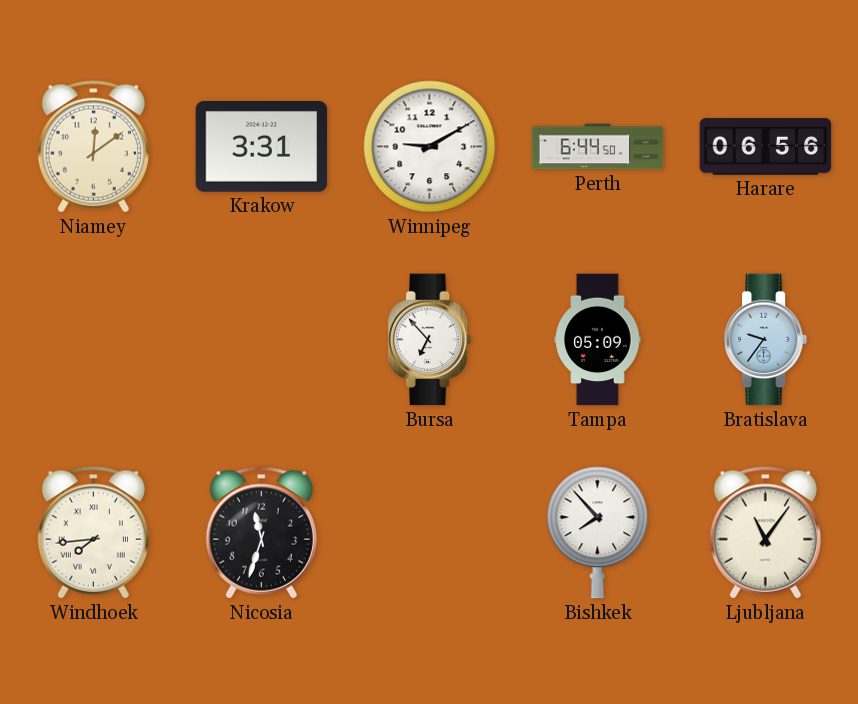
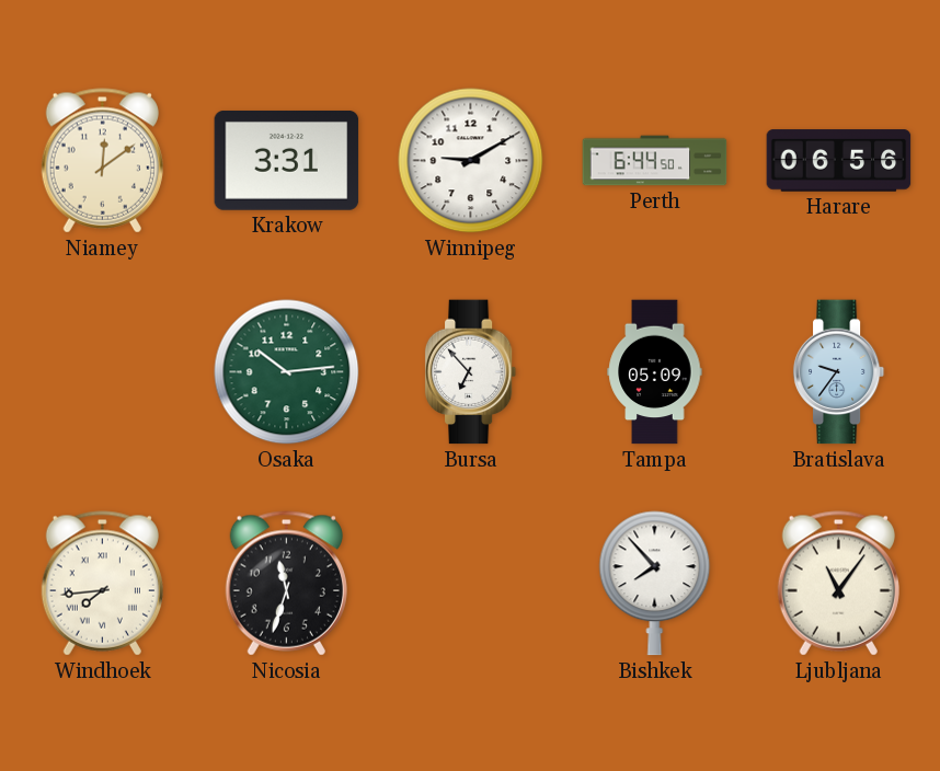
Osaka: none -> 10:14
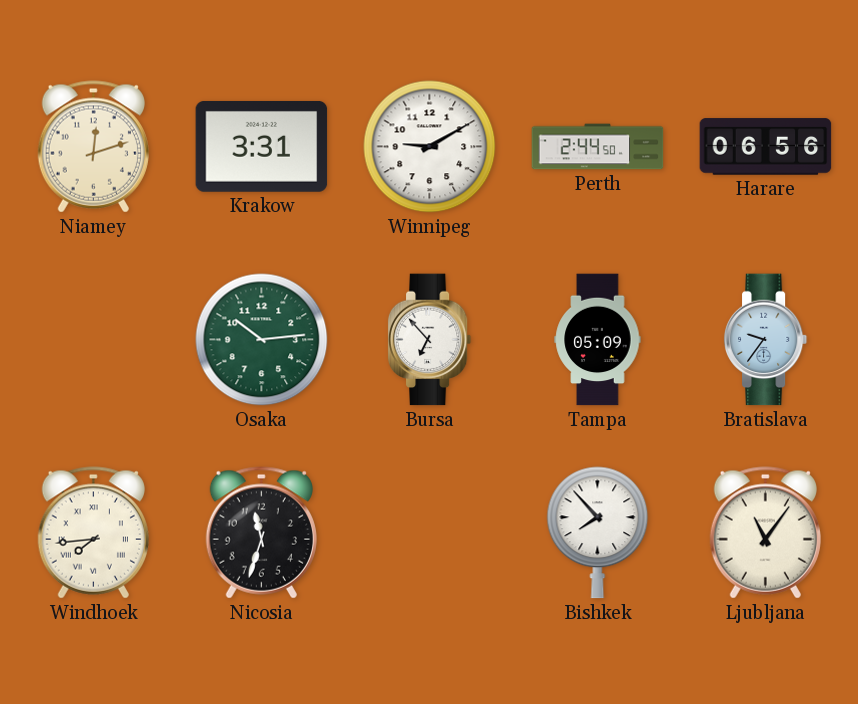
Niamey: 12:09 -> 12:12
Perth: 6:44 -> 2:44
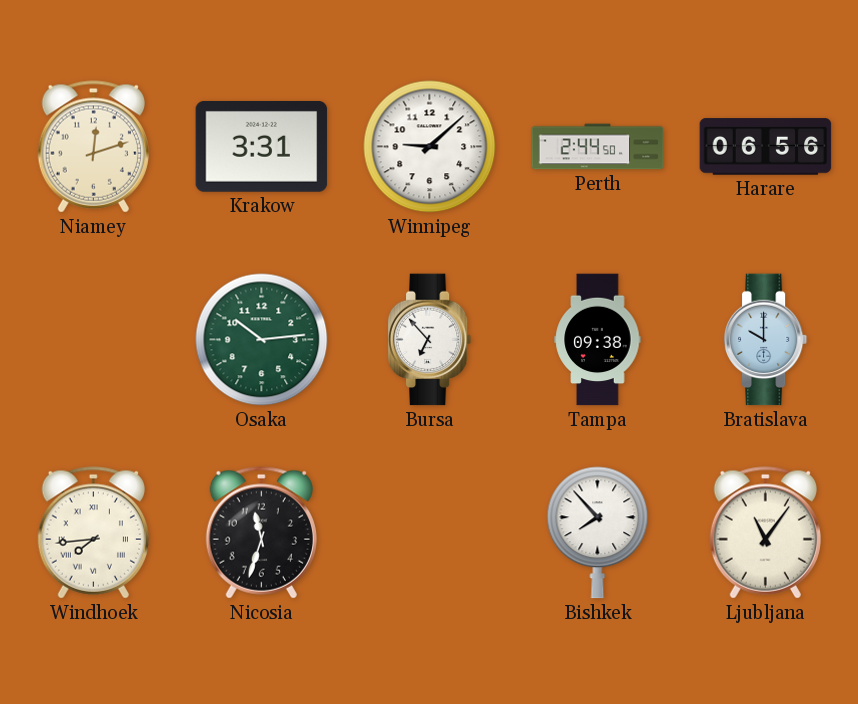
Winnipeg: 9:10 -> 9:08
Tampa: 05:09 -> 09:38
Bratislava: 9:36 -> 10:00
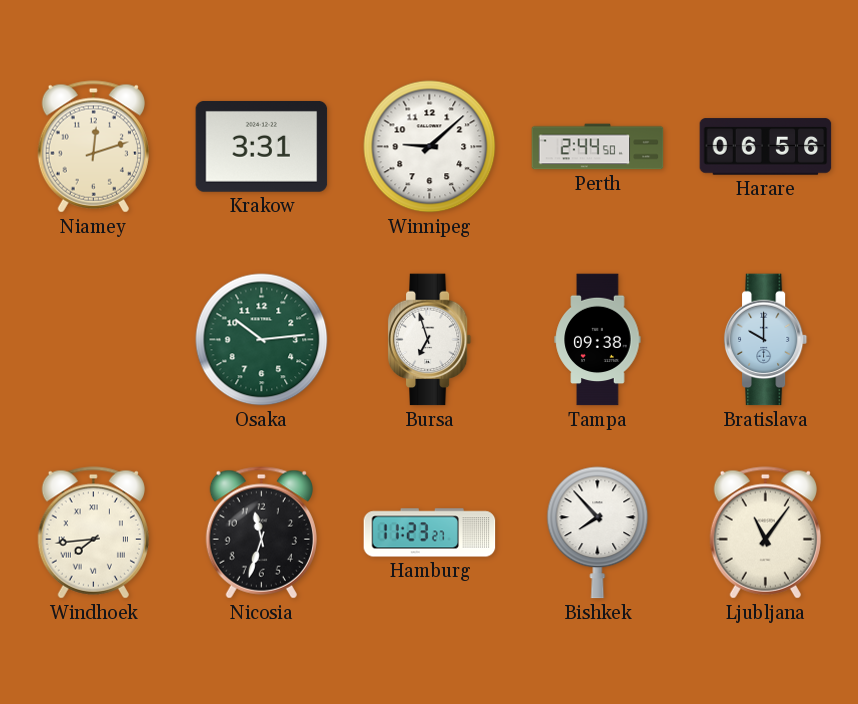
Bursa: 6:53 -> 6:57
Hamburg: none -> 11:23
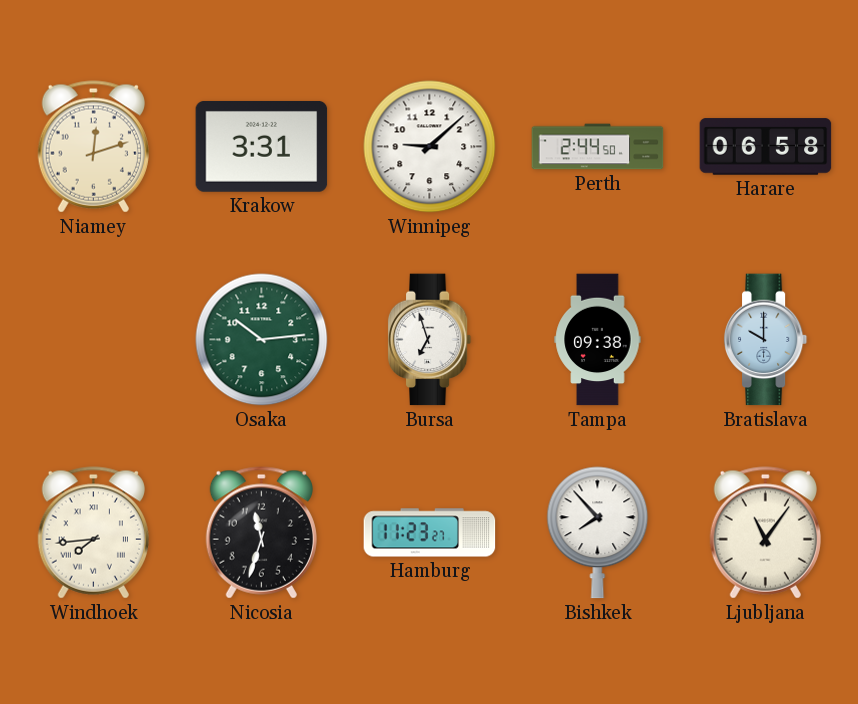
Harare: 06:56 -> 06:58
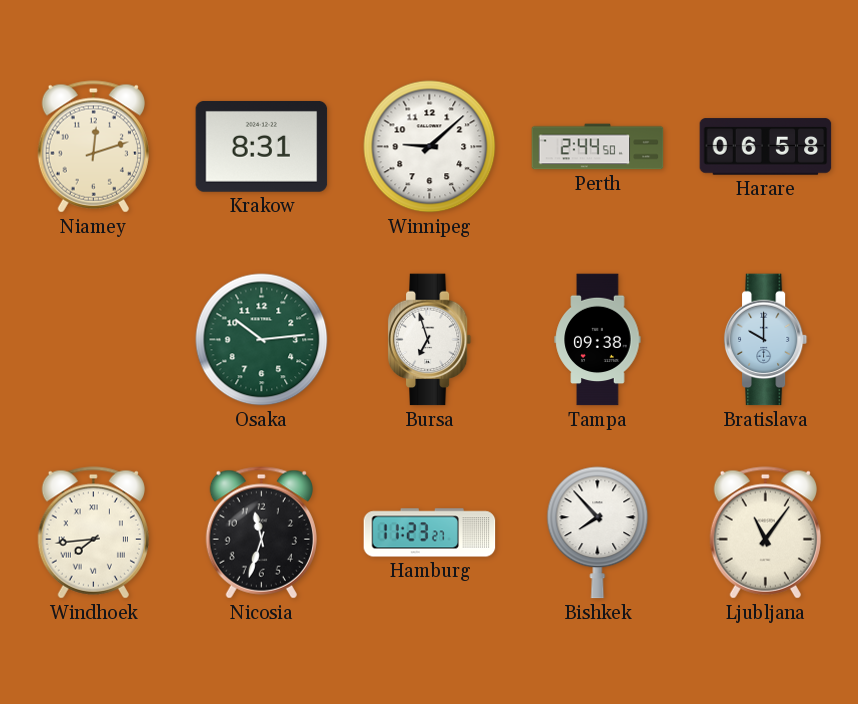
Krakow: 3:31 -> 8:31
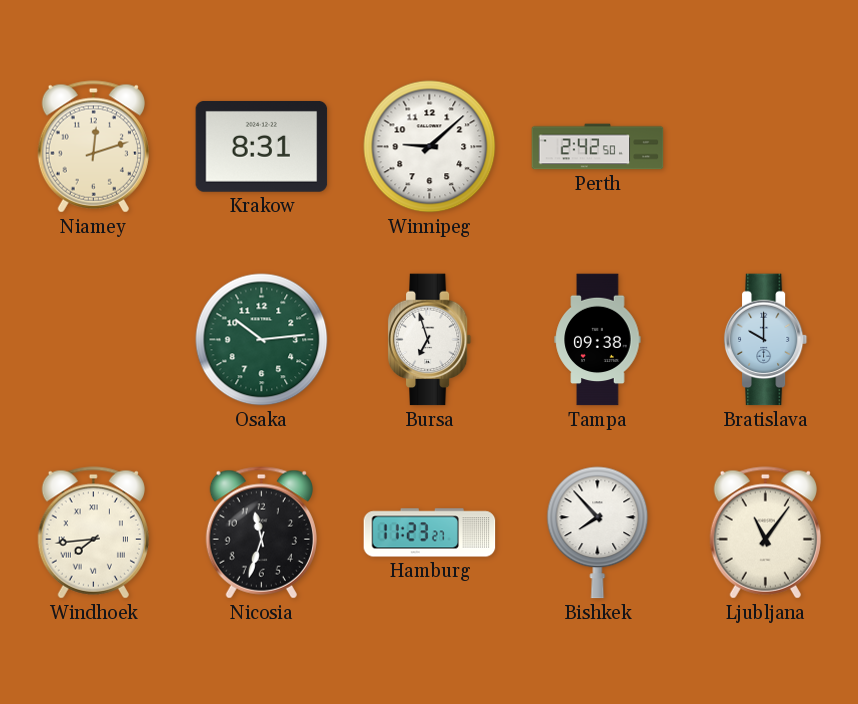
Perth: 2:44 -> 2:42
Harare: 06:58 -> none
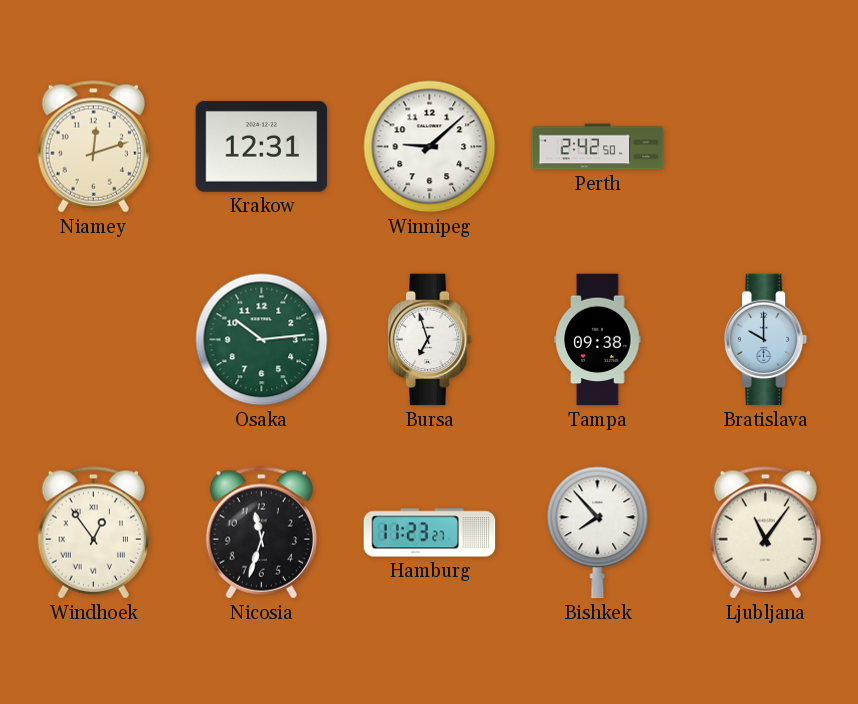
Krakow: 8:31 -> 12:31
Windhoek: 7:44 -> 12:54
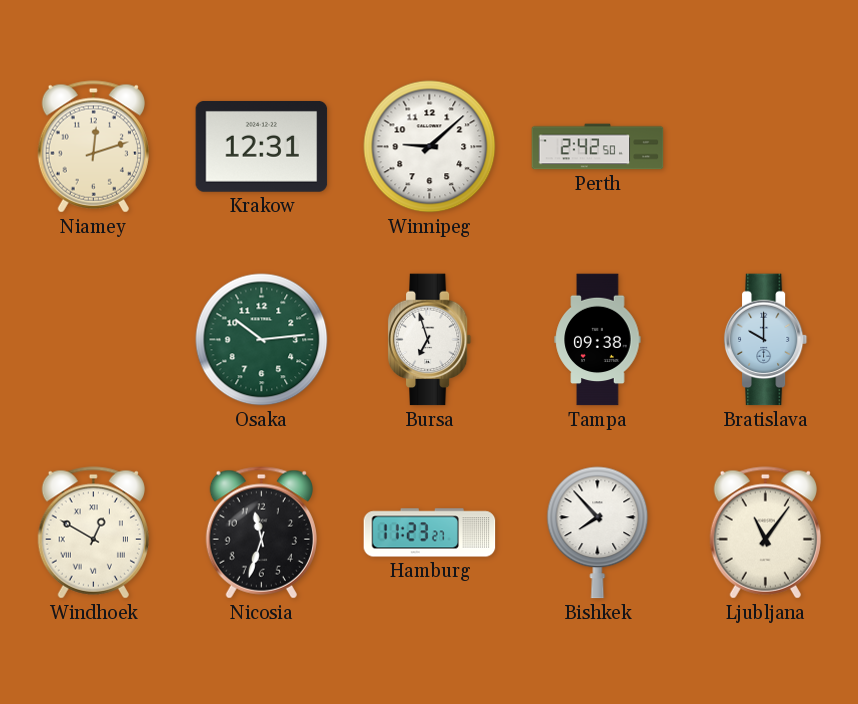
Windhoek: 12:54 -> 12:50
